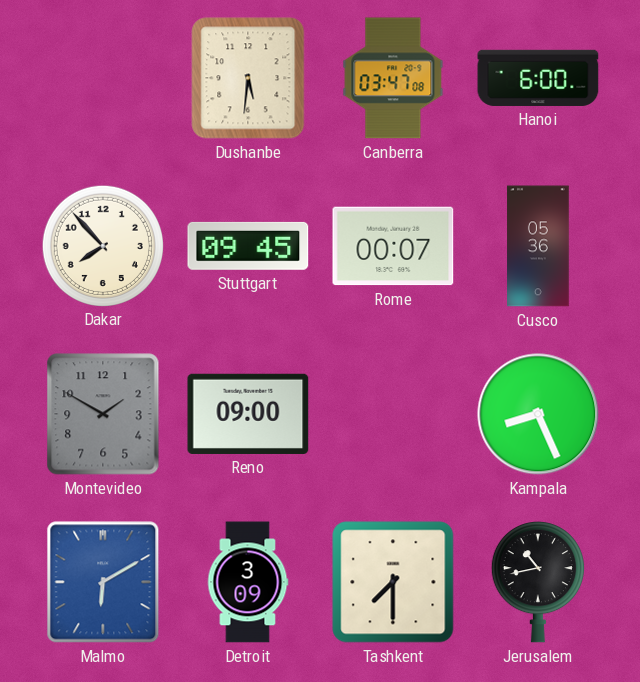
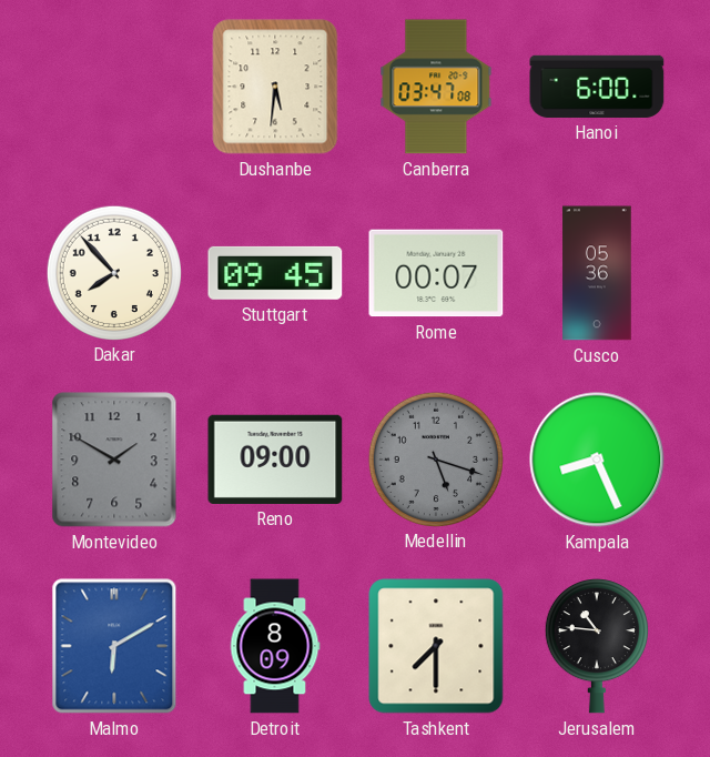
Medellin: none -> 5:18
Detroit: 3:09 -> 8:09
Jerusalem: 10:43 -> 10:46
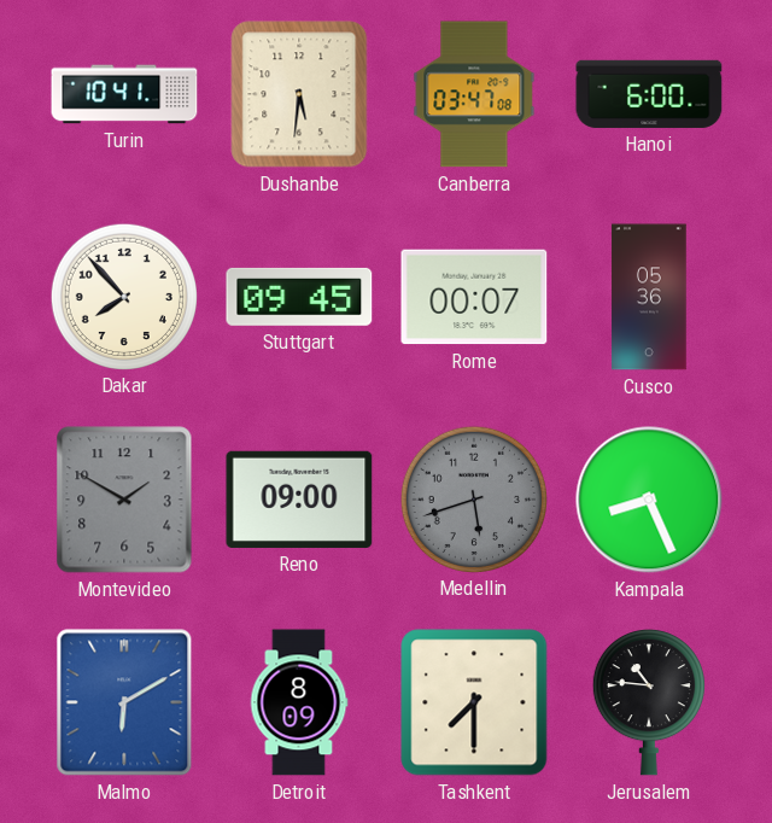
Turin: none -> 10:41
Medellin: 5:18 -> 5:42
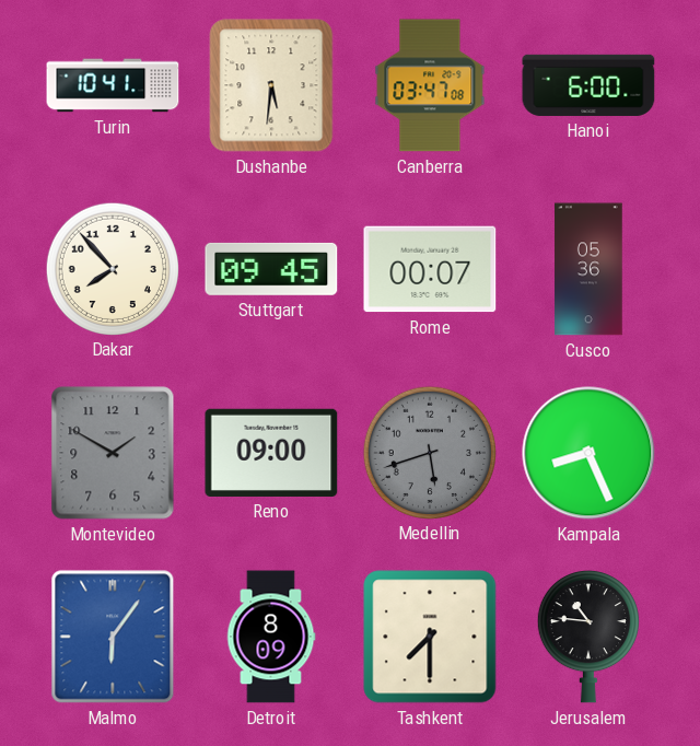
Malmo: 6:10 -> 6:06
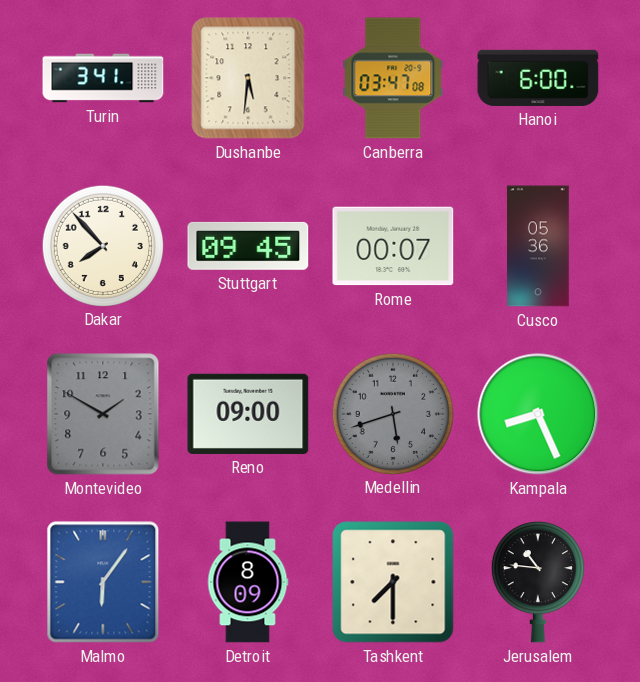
Turin: 10:41 -> 3:41
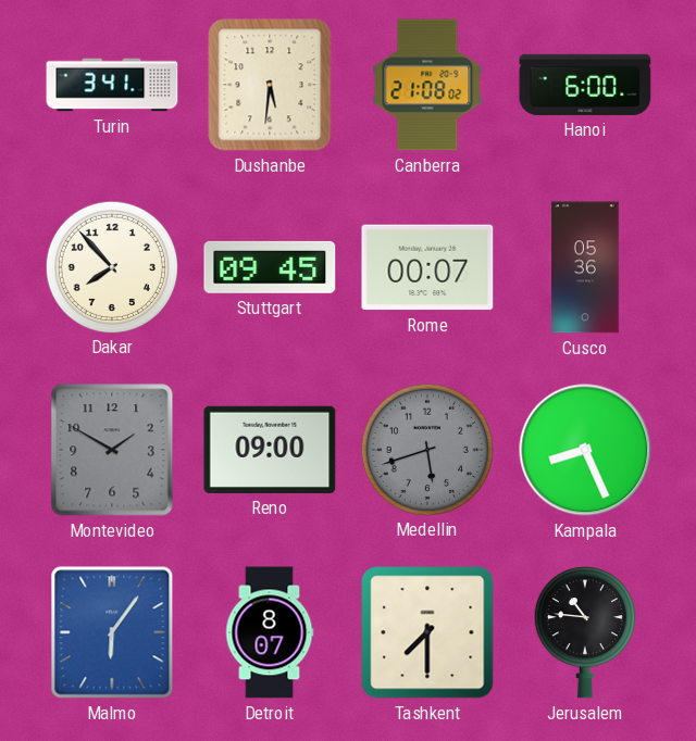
Canberra: 03:47 -> 21:08
Detroit: 8:09 -> 8:07
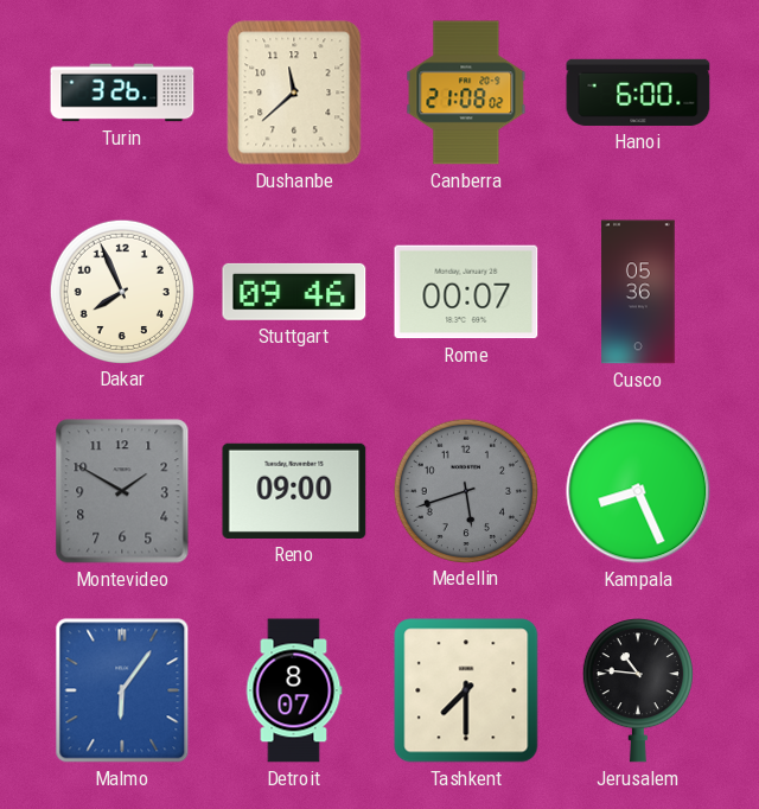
Turin: 3:41 -> 3:26
Dushanbe: 5:31 -> 11:38
Dakar: 7:53 -> 7:56
Stuttgart: 09:45 -> 09:46
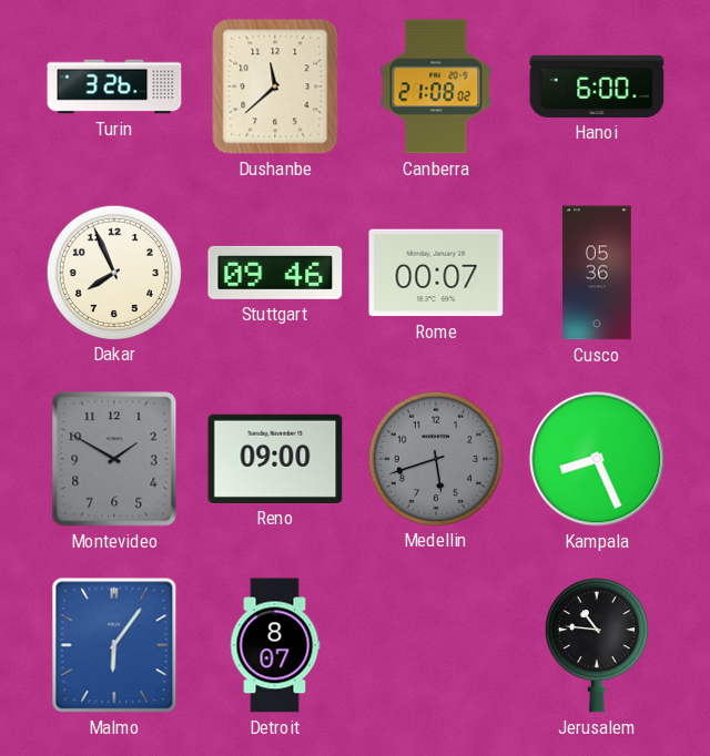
Tashkent: 7:30 -> none
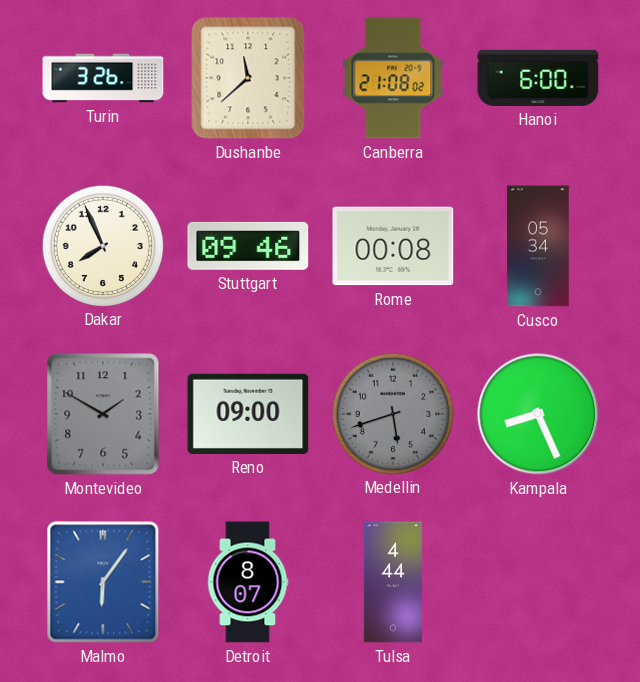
Rome: 00:07 -> 00:08
Cusco: 05:36 -> 05:34
Tulsa: none -> 4:44
Jerusalem: 10:46 -> none
